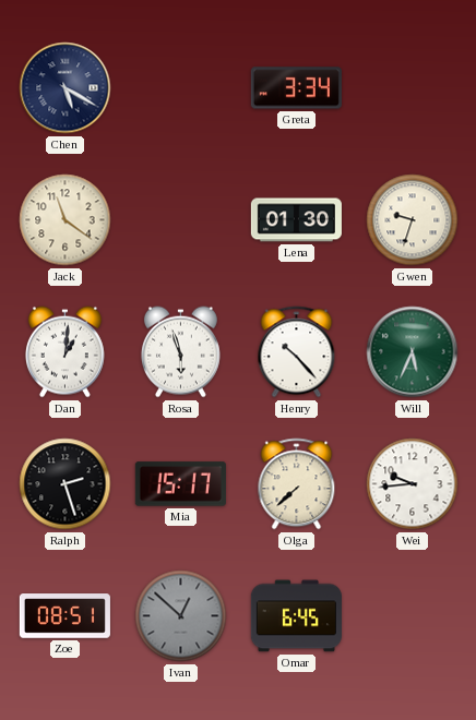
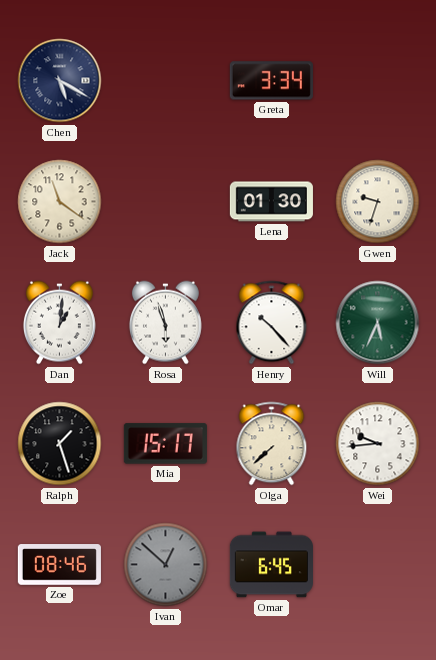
Ralph: 2:27 -> 1:27
Zoe: 08:51 -> 08:46
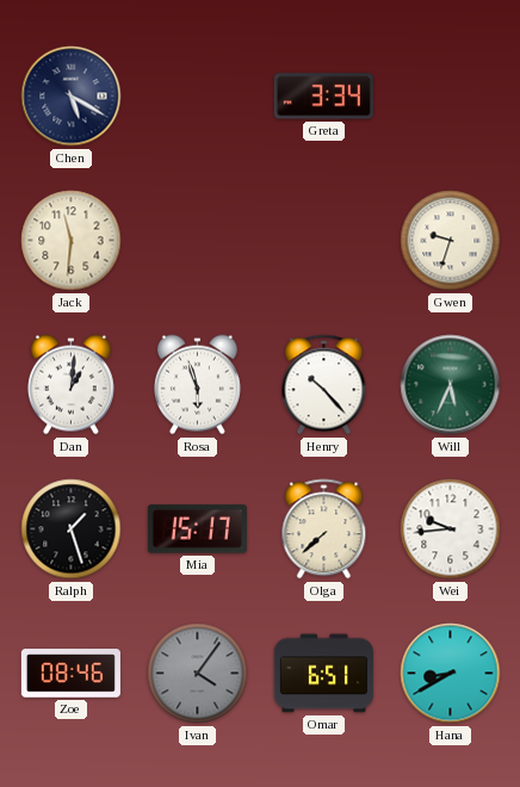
Jack: 11:21 -> 11:31
Lena: 01:30 -> none
Ivan: 12:52 -> 4:06
Omar: 6:45 -> 6:51
Hana: none -> 8:40
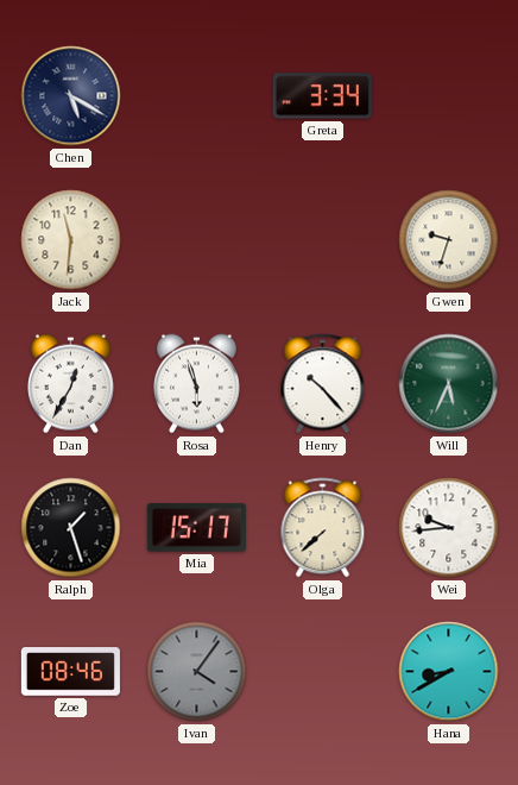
Dan: 1:01 -> 12:35
Omar: 6:51 -> none
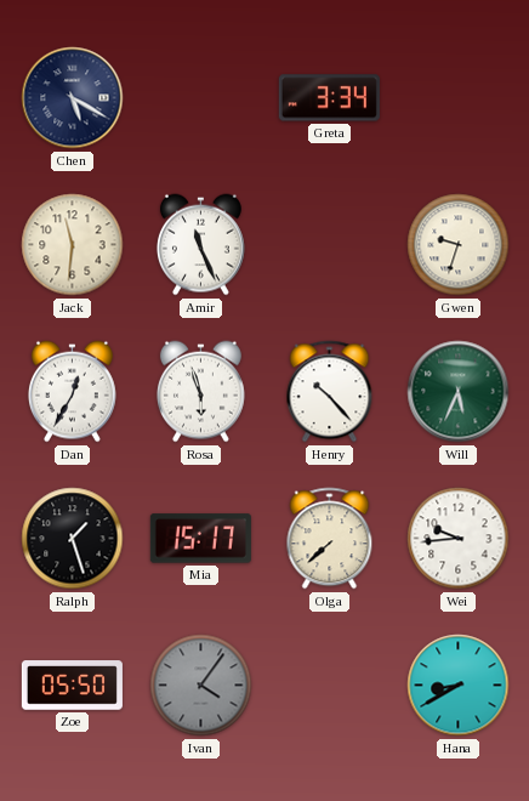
Amir: none -> 11:26
Zoe: 08:46 -> 05:50
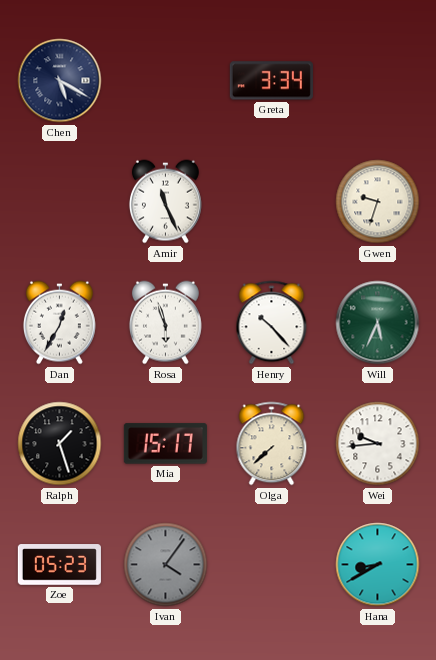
Jack: 11:31 -> none
Zoe: 05:50 -> 05:23
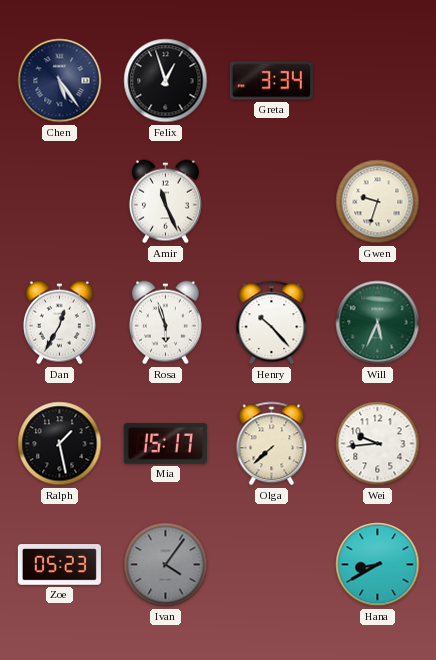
Chen: 5:20 -> 5:24
Felix: none -> 12:57
Ralph: 1:27 -> 1:28
